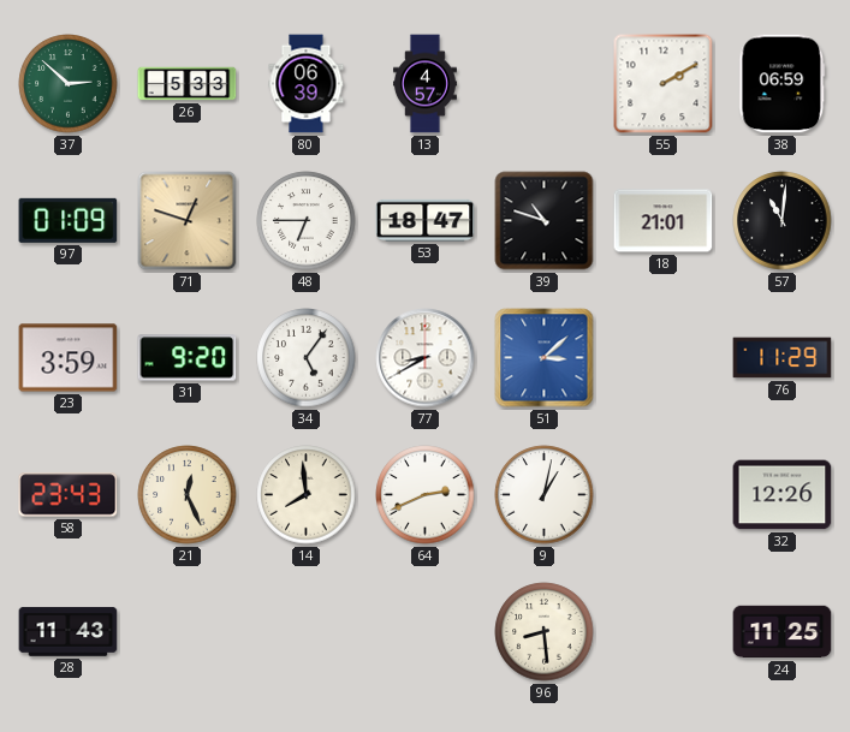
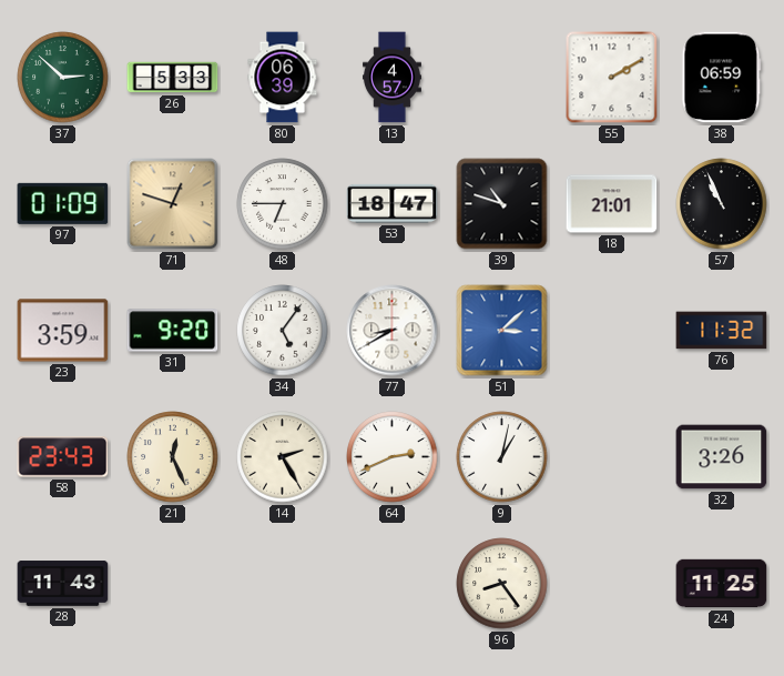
57: 11:01 -> 10:56
76: 11:29 -> 11:32
14: 7:59 -> 2:25
32: 12:26 -> 3:26
96: 8:29 -> 8:24
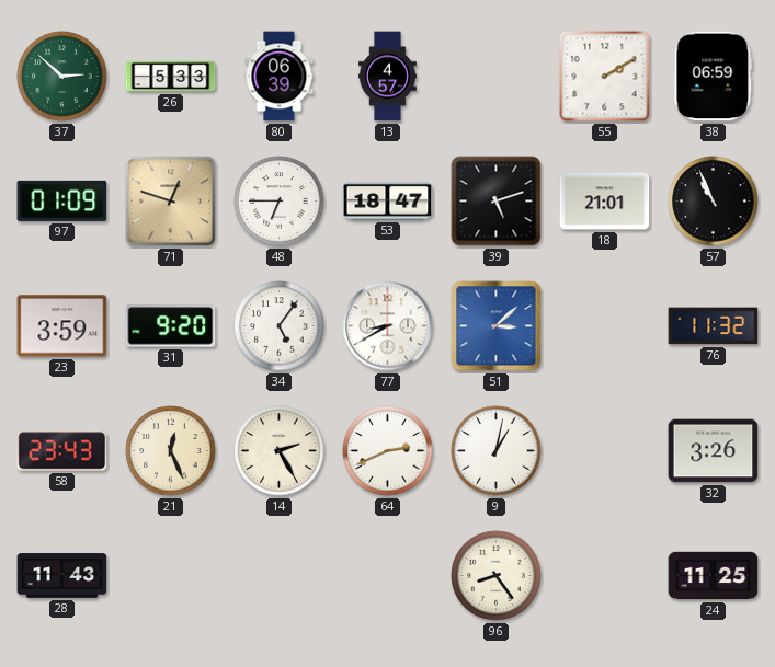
39: 10:48 -> 5:12
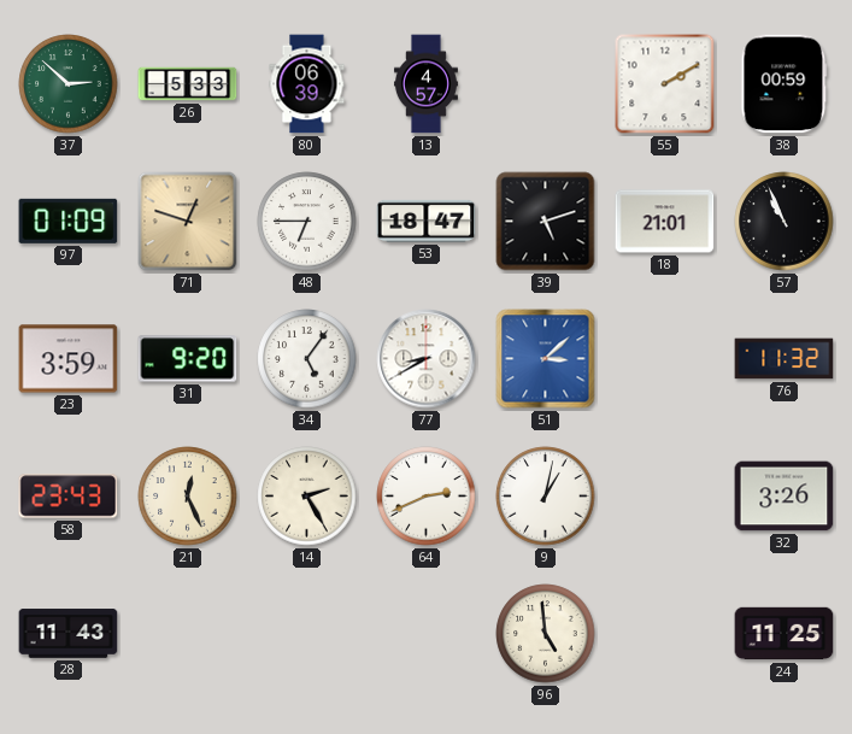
38: 06:59 -> 00:59
96: 8:24 -> 4:59
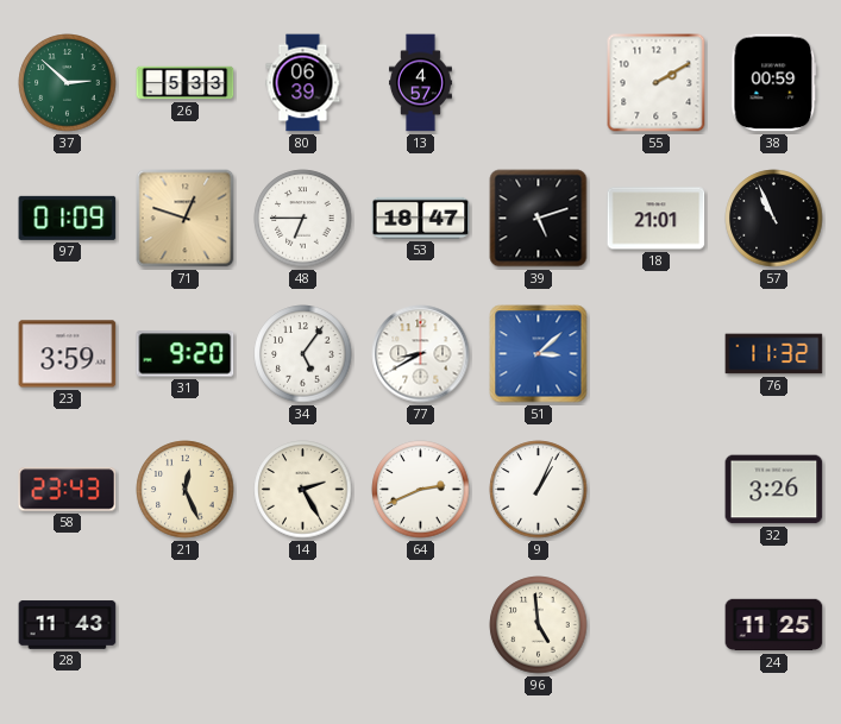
9: 1:02 -> 1:04
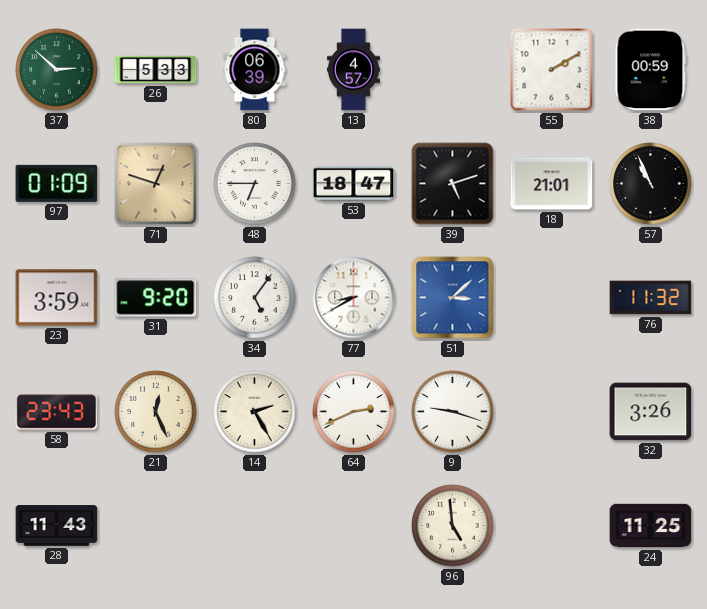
9: 1:04 -> 9:18
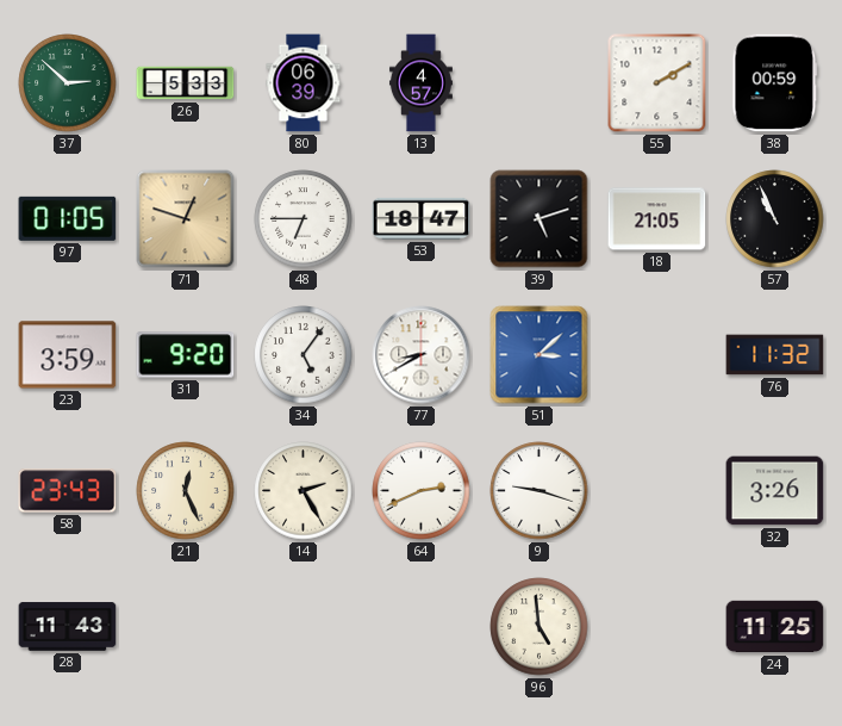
97: 01:09 -> 01:05
18: 21:01 -> 21:05
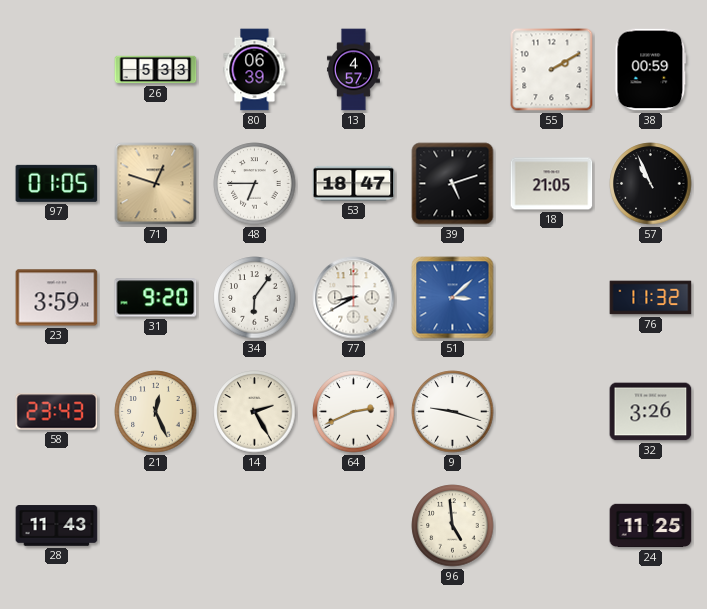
37: 2:52 -> none
34: 5:06 -> 6:06
